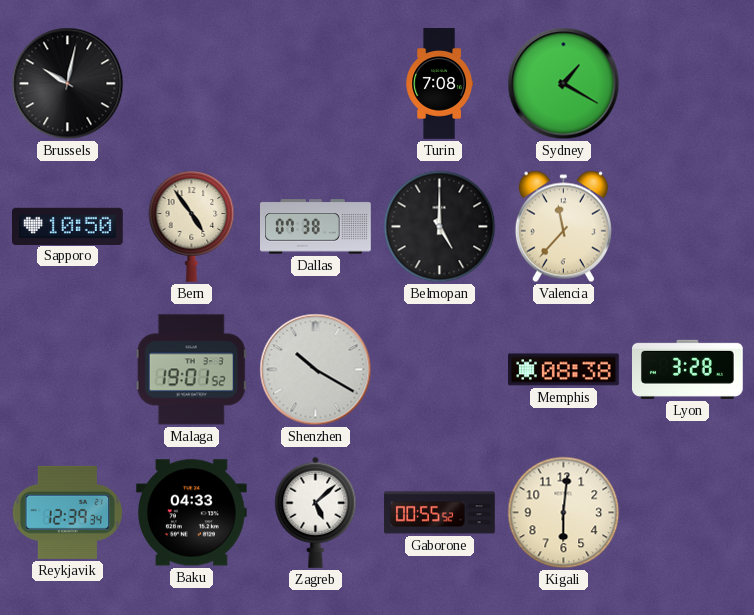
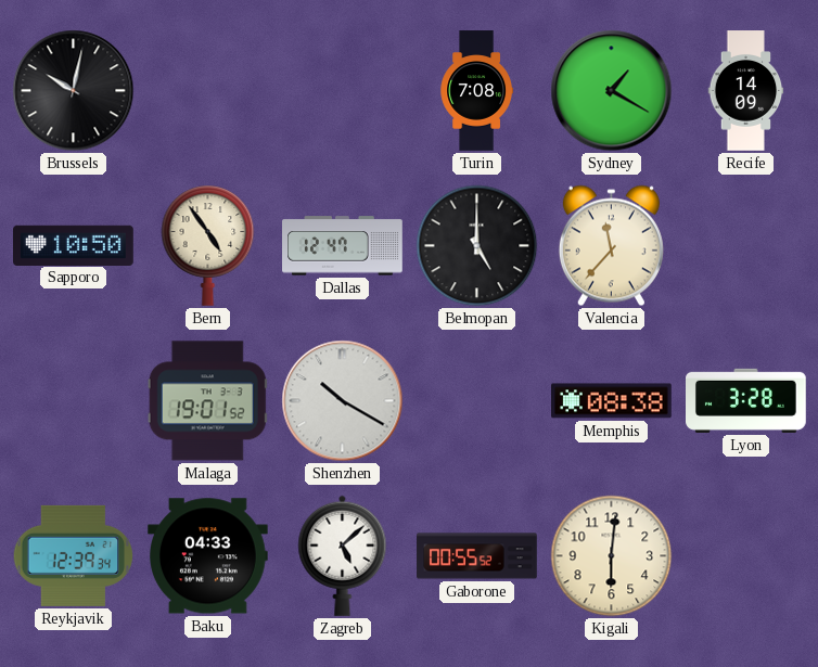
Recife: none -> 14:09
Dallas: 07:38 -> 12:47
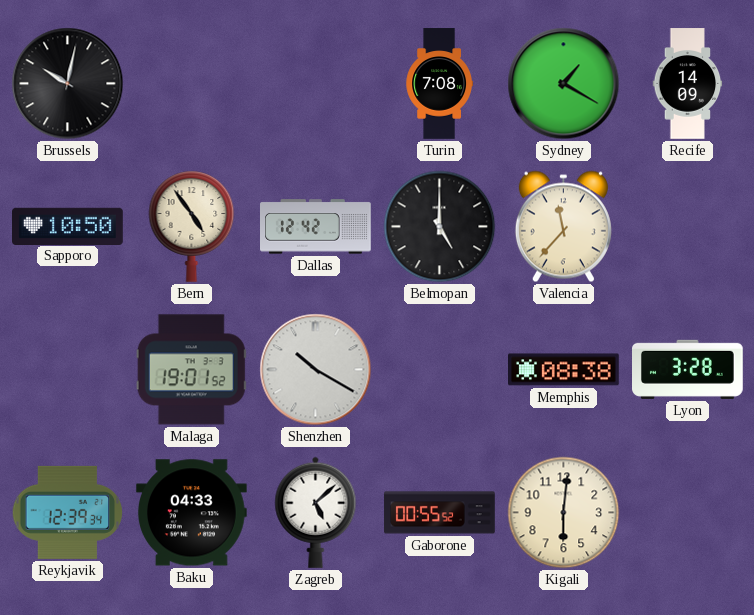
Dallas: 12:47 -> 12:42
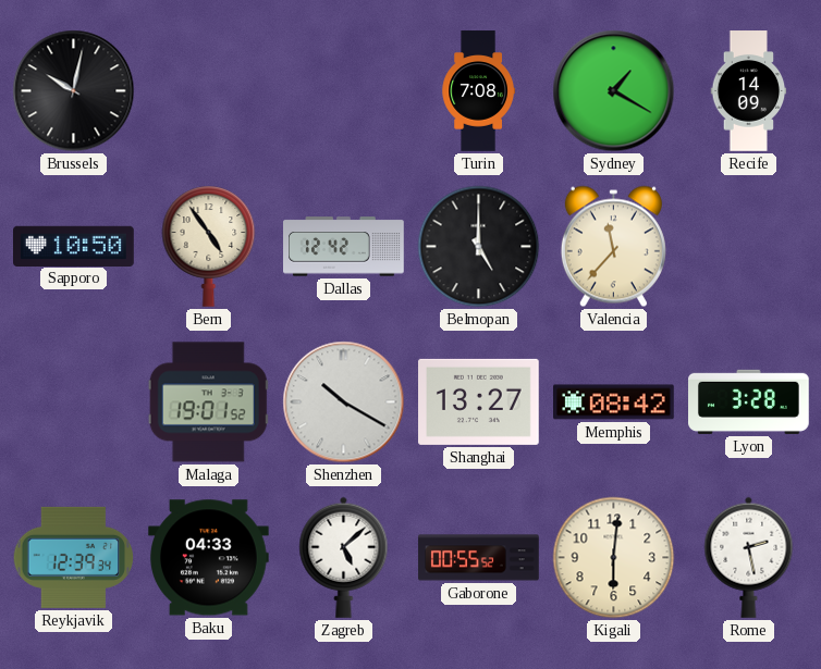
Shanghai: none -> 13:27
Memphis: 08:38 -> 08:42
Rome: none -> 2:28
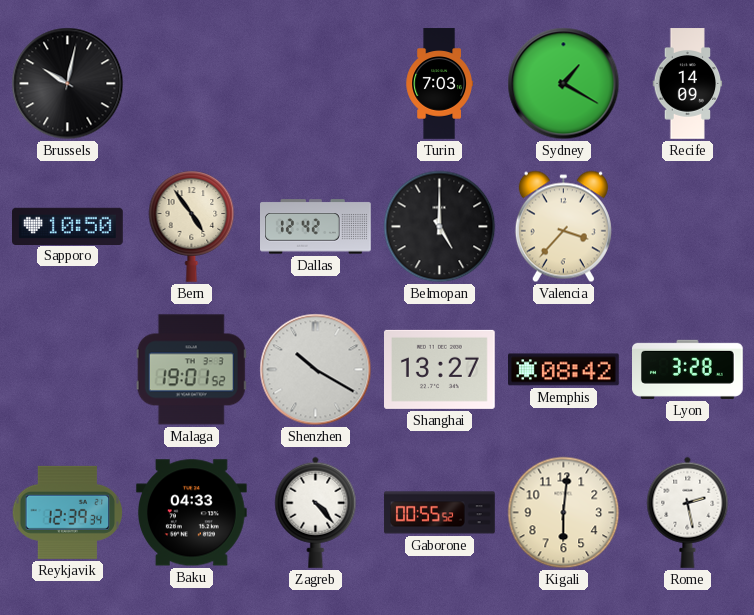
Turin: 7:08 -> 7:03
Valencia: 11:37 -> 3:37
Zagreb: 5:08 -> 4:23
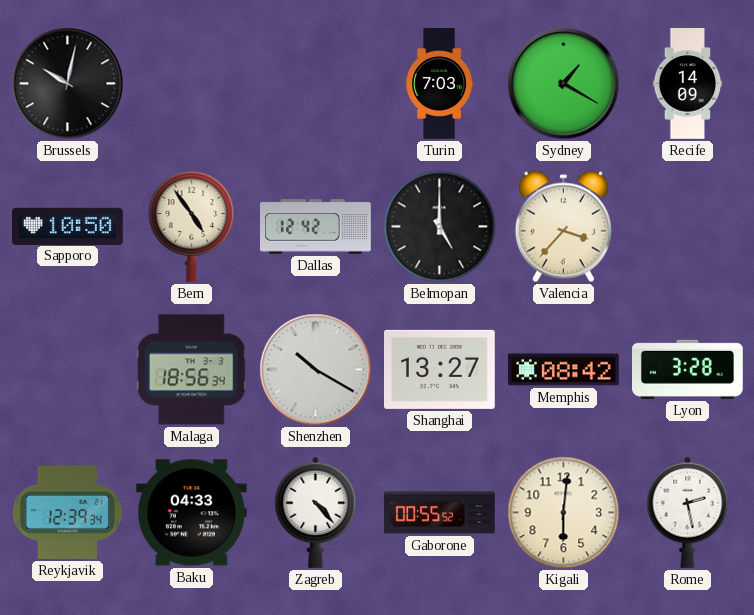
Malaga: 19:01 -> 18:56
